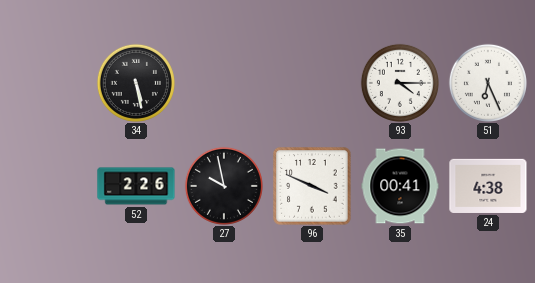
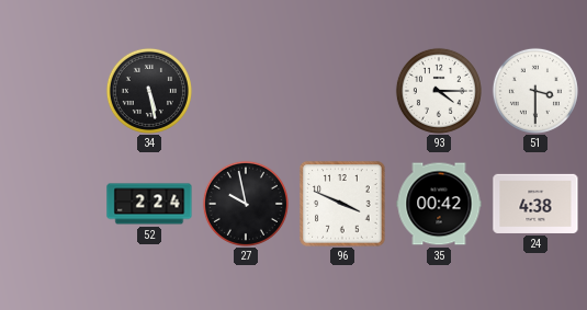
51: 6:26 -> 3:30
52: 2:26 -> 2:24
35: 00:41 -> 00:42
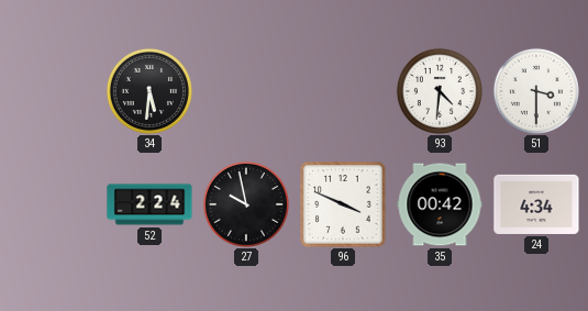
34: 5:28 -> 5:31
93: 4:15 -> 4:31
24: 4:38 -> 4:34
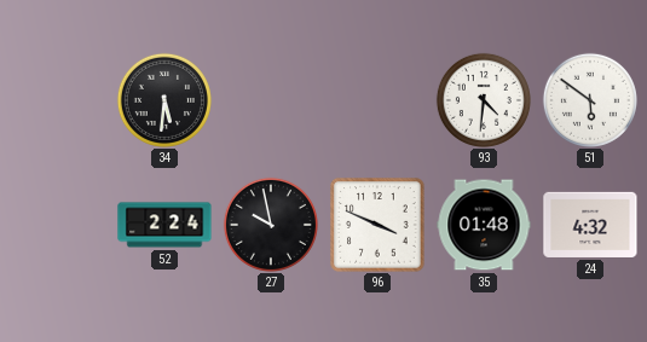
51: 3:30 -> 5:51
35: 00:42 -> 01:48
24: 4:34 -> 4:32
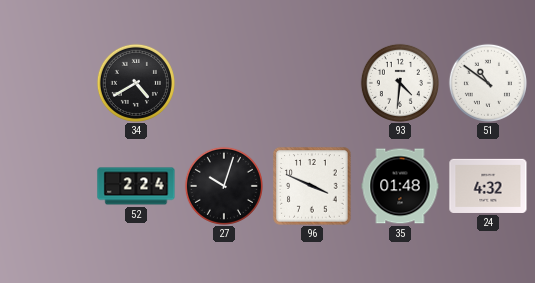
34: 5:31 -> 4:40
51: 5:51 -> 10:51
27: 9:58 -> 10:03
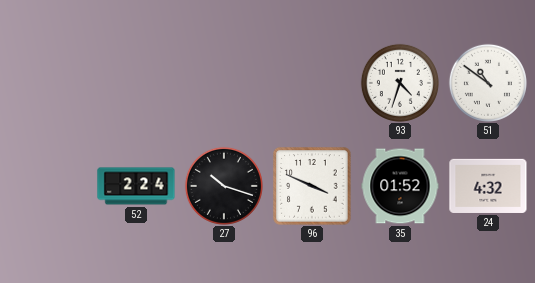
34: 4:40 -> none
93: 4:31 -> 4:33
27: 10:03 -> 10:18
35: 01:48 -> 01:52
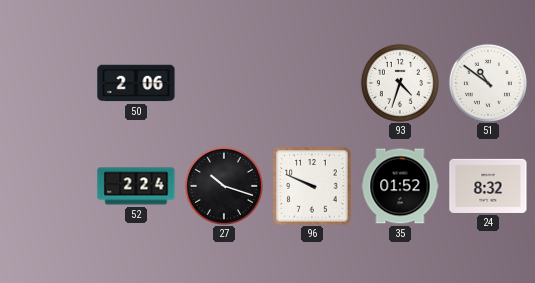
50: none -> 2:06
96: 3:49 -> 9:49
24: 4:32 -> 8:32
